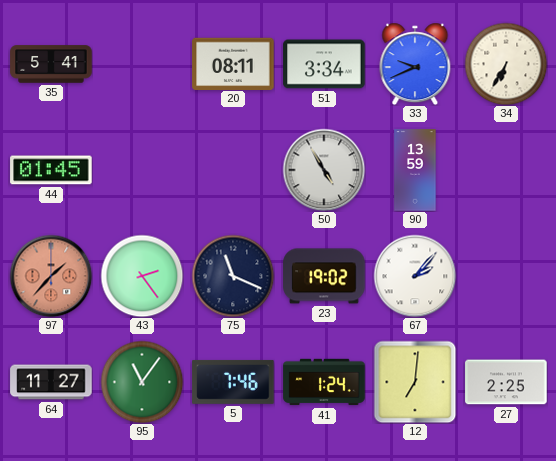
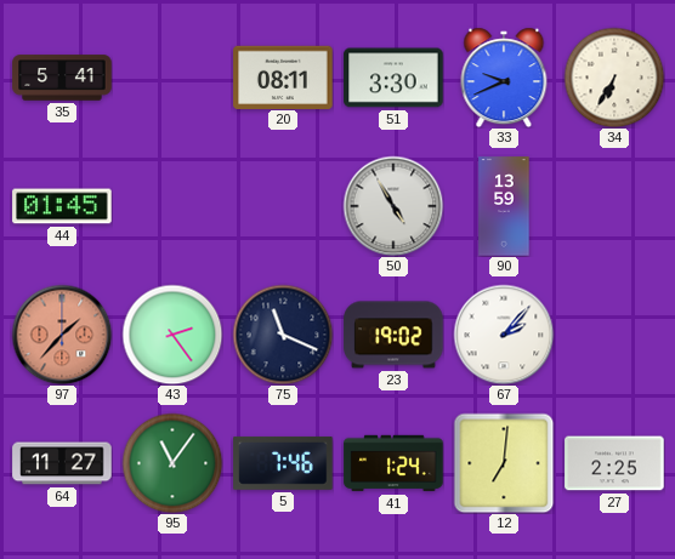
51: 3:34 -> 3:30
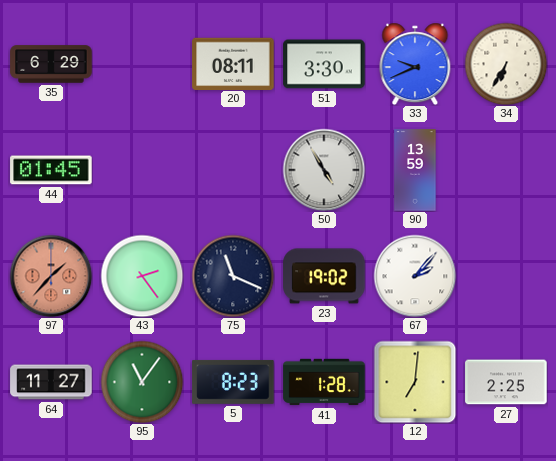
35: 5:41 -> 6:29
5: 7:46 -> 8:23
41: 1:24 -> 1:28
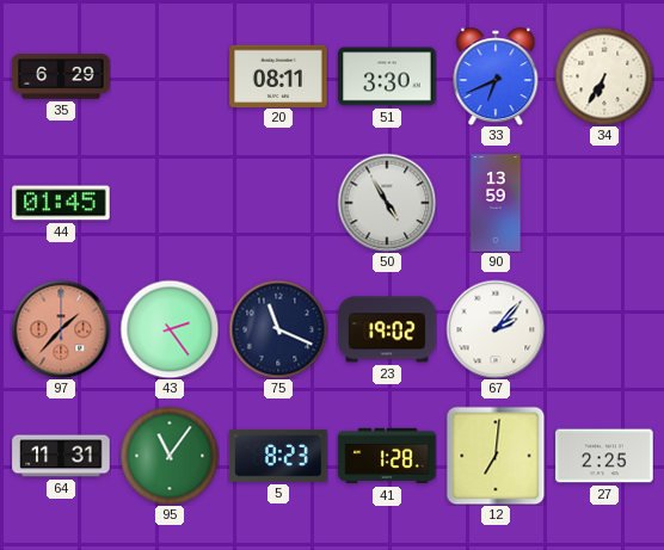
33: 9:41 -> 6:41
64: 11:27 -> 11:31
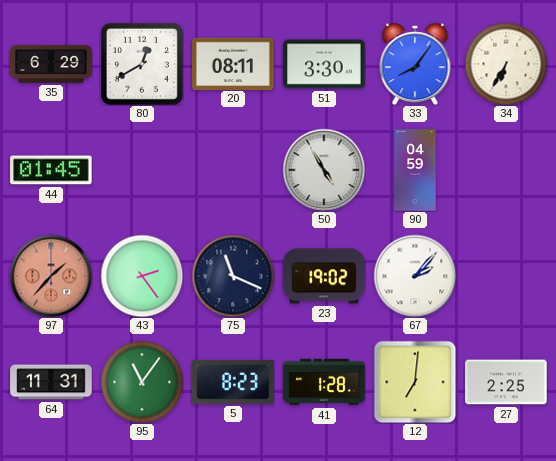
80: none -> 12:40
33: 6:41 -> 8:06
90: 13:59 -> 04:59
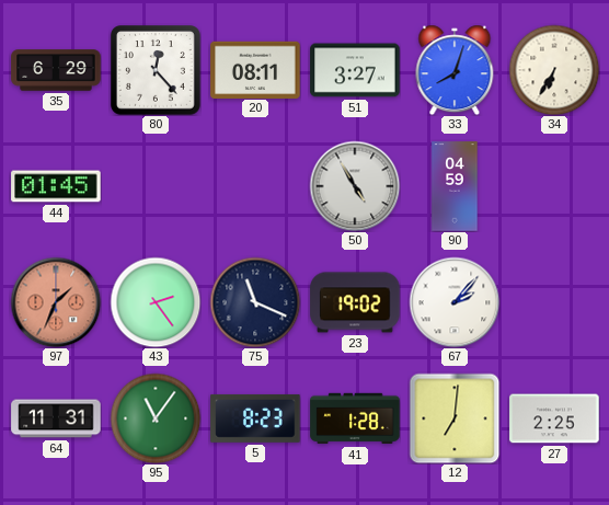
80: 12:40 -> 12:23
51: 3:30 -> 3:27
33: 8:06 -> 8:03
97: 1:37 -> 1:34
